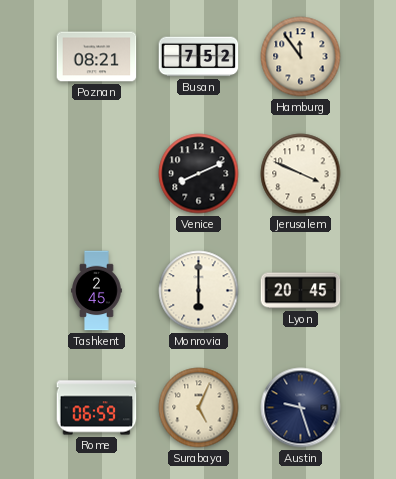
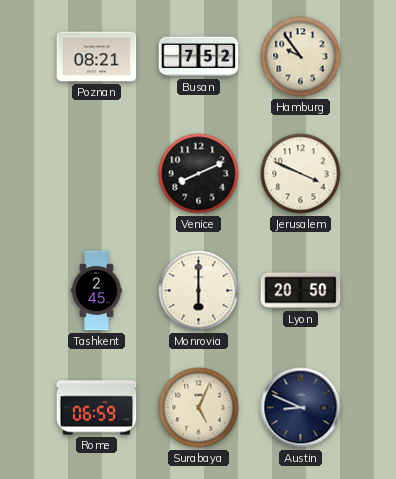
Hamburg: 11:54 -> 9:54
Lyon: 20:45 -> 20:50
Austin: 9:27 -> 8:49
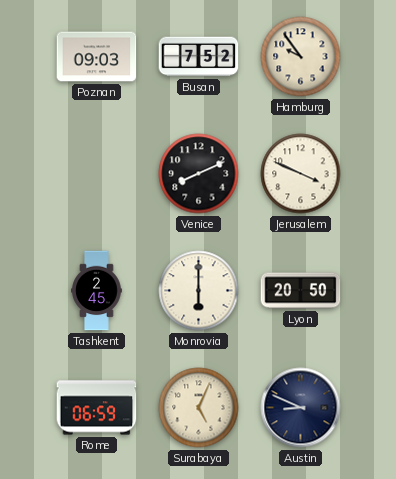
Poznan: 08:21 -> 09:03
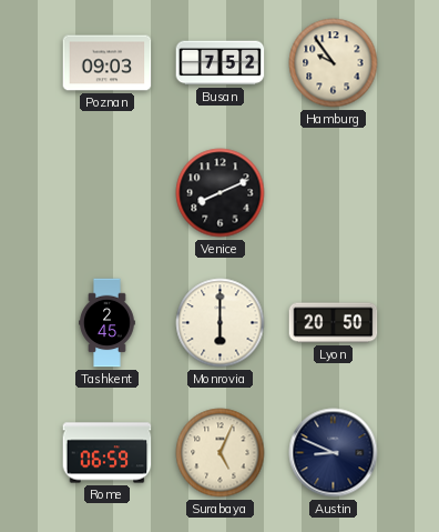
Jerusalem: 3:49 -> none
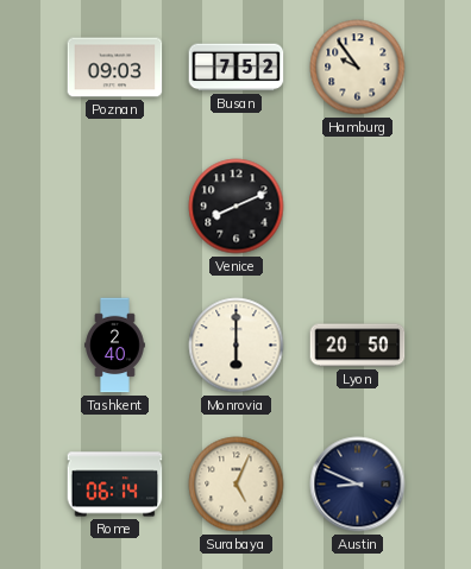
Tashkent: 2:45 -> 2:40
Rome: 06:59 -> 06:14
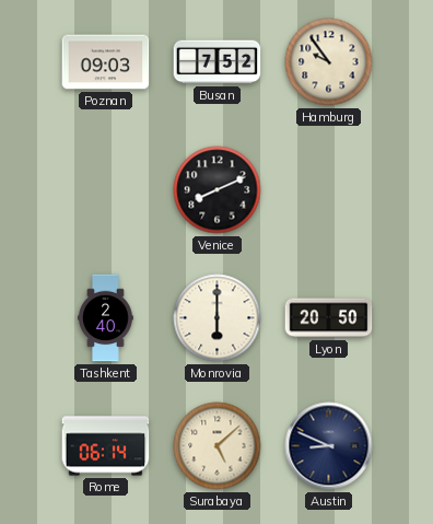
Surabaya: 5:04 -> 5:08
